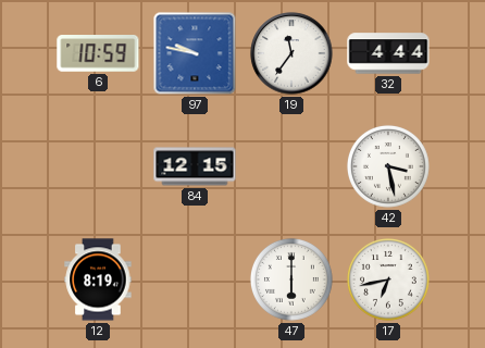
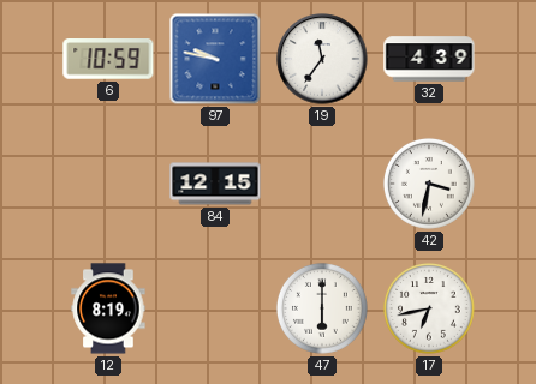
32: 4:44 -> 4:39
42: 3:28 -> 3:32
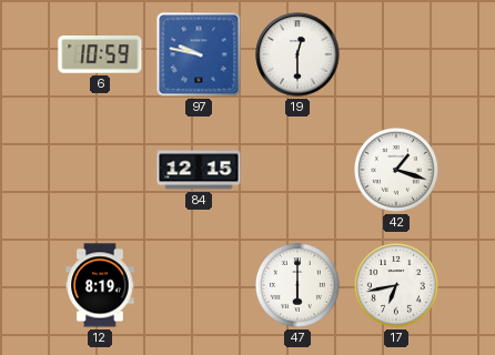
19: 11:36 -> 12:30
32: 4:39 -> none
42: 3:32 -> 1:18
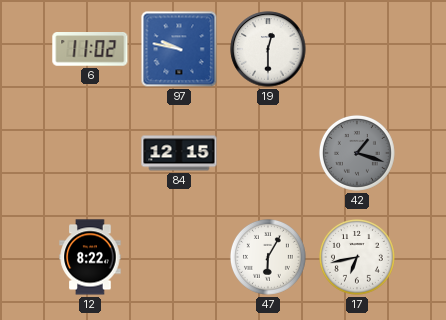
6: 10:59 -> 11:02
42 dial: white -> grey
12: 8:19 -> 8:22
47: 6:00 -> 6:05
